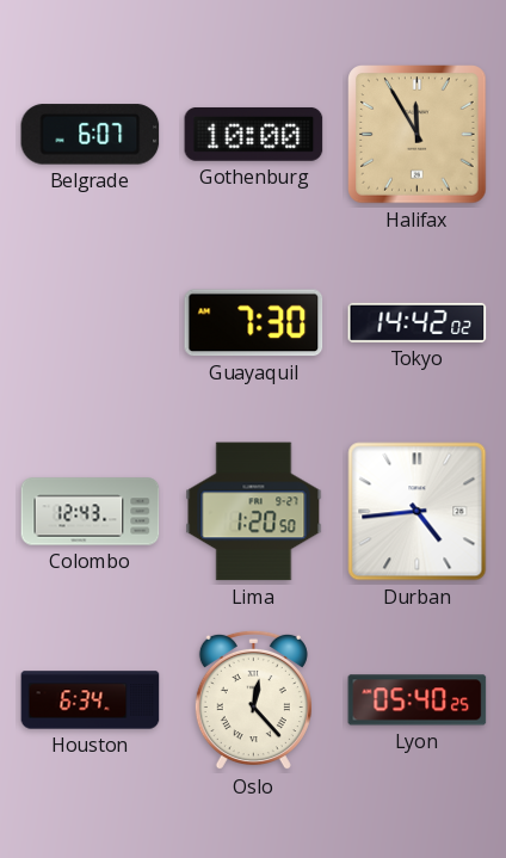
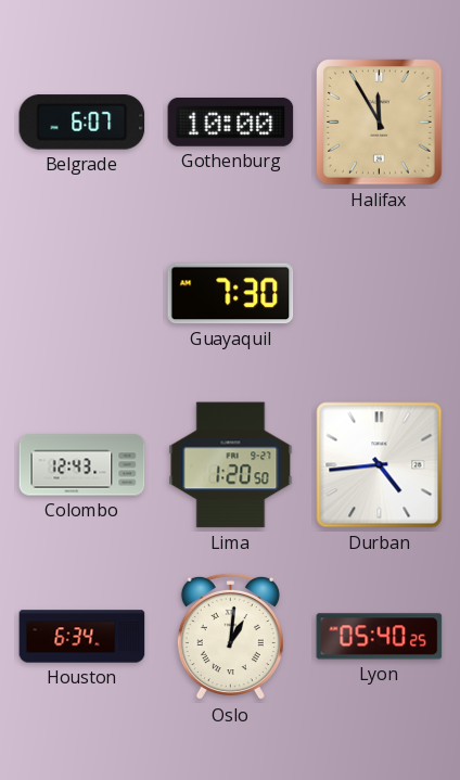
Tokyo: 14:42 -> none
Oslo: 12:23 -> 1:01
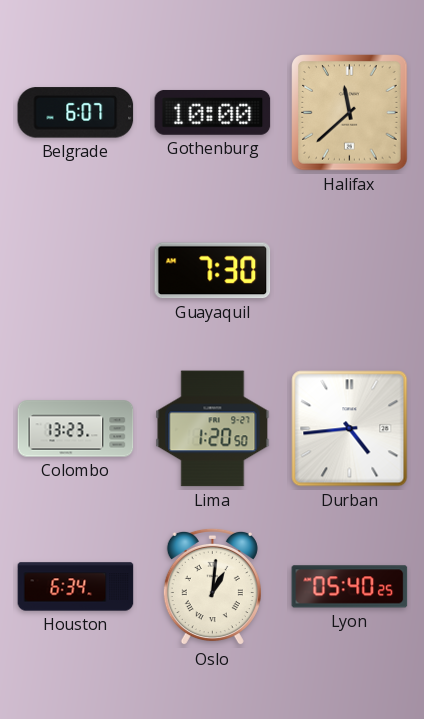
Halifax: 11:55 -> 11:38
Colombo: 12:43 -> 13:23
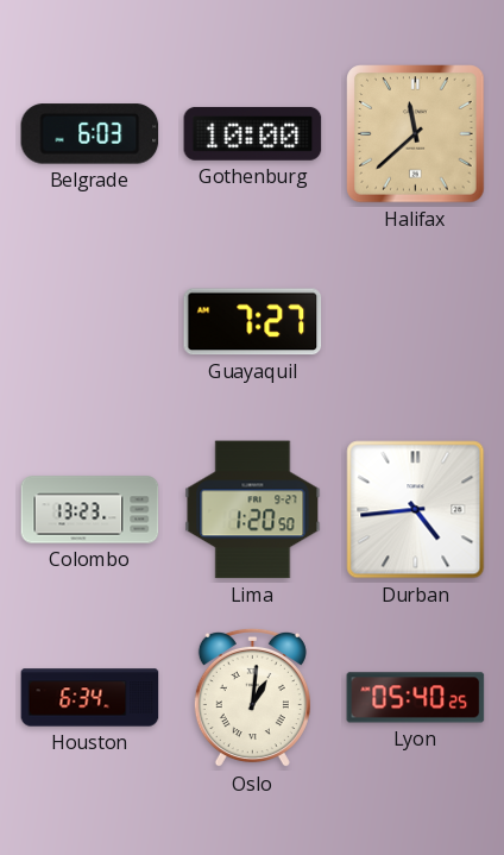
Belgrade: 6:07 -> 6:03
Guayaquil: 7:30 -> 7:27
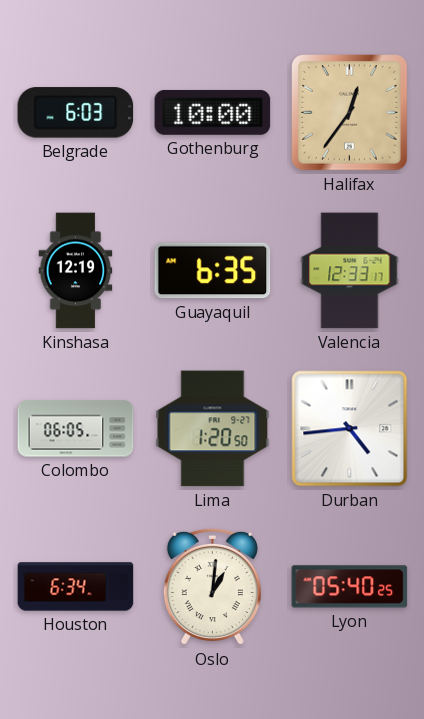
Halifax: 11:38 -> 12:36
Kinshasa: none -> 12:19
Guayaquil: 7:27 -> 6:35
Valencia: none -> 12:33
Colombo: 13:23 -> 06:05
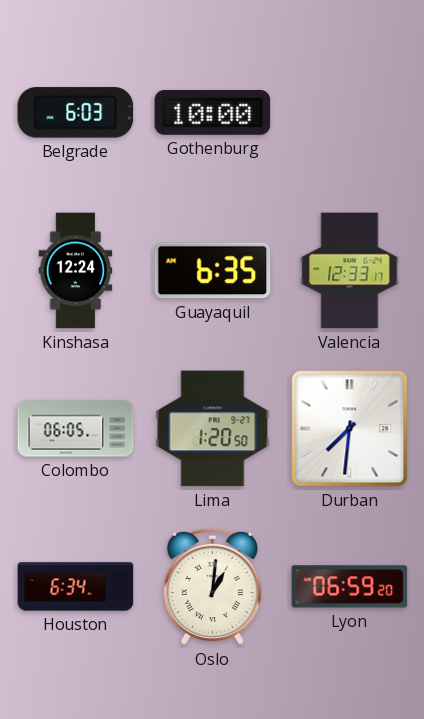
Halifax: 12:36 -> none
Kinshasa: 12:19 -> 12:24
Durban: 4:44 -> 7:31
Lyon: 05:40 -> 06:59
